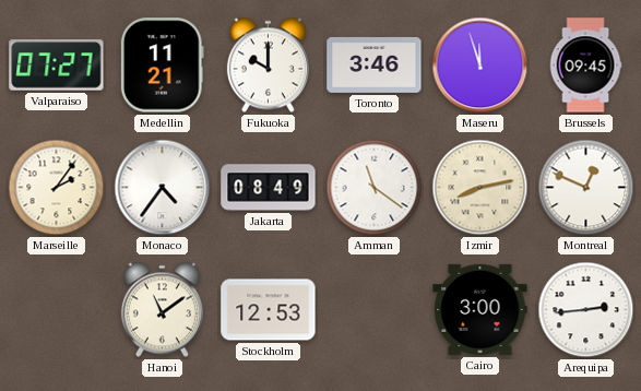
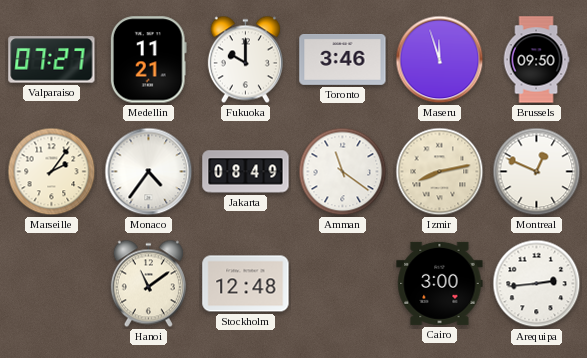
Brussels: 09:45 -> 09:50
Stockholm: 12:53 -> 12:48
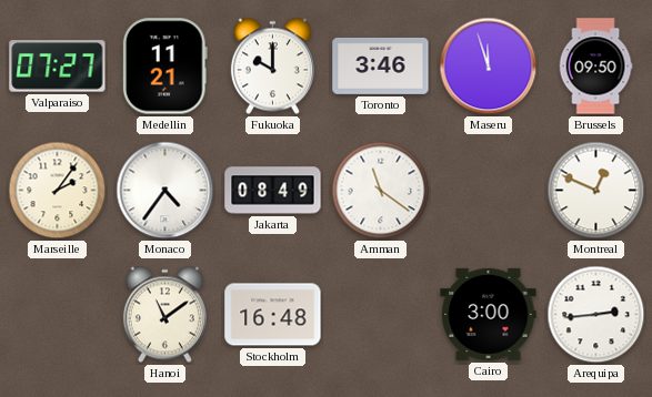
Izmir: 8:13 -> none
Stockholm: 12:48 -> 16:48
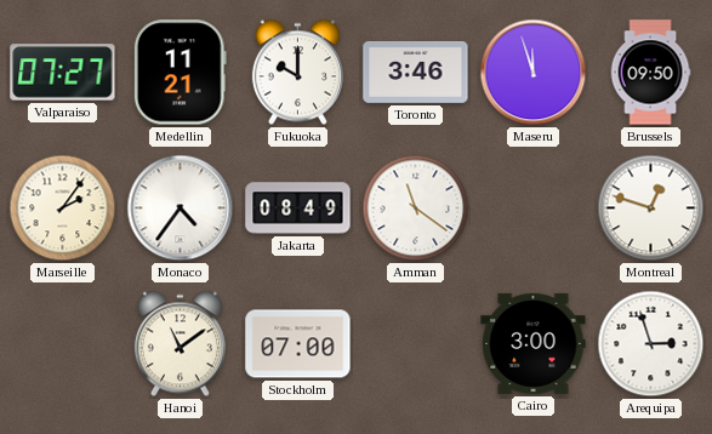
Montreal: 12:49 -> 12:48
Stockholm: 16:48 -> 07:00
Arequipa: 2:44 -> 2:57
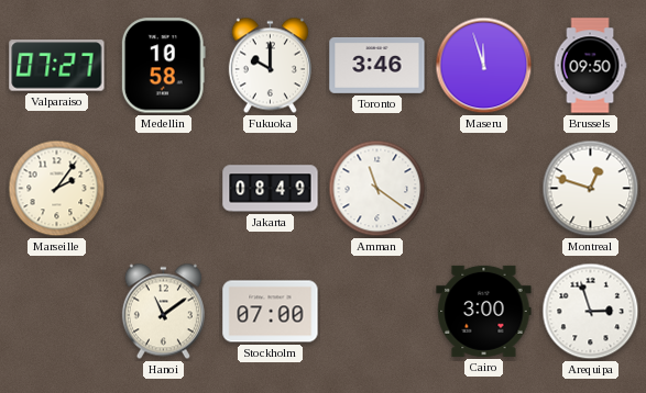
Medellin: 11:21 -> 10:58
Monaco: 4:36 -> none
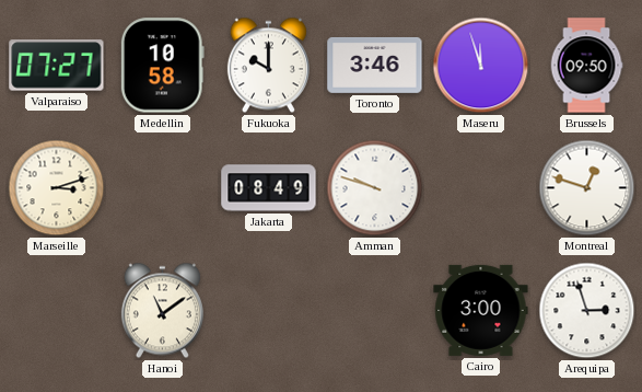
Marseille: 2:06 -> 3:12
Amman: 11:21 -> 9:48
Stockholm: 07:00 -> none
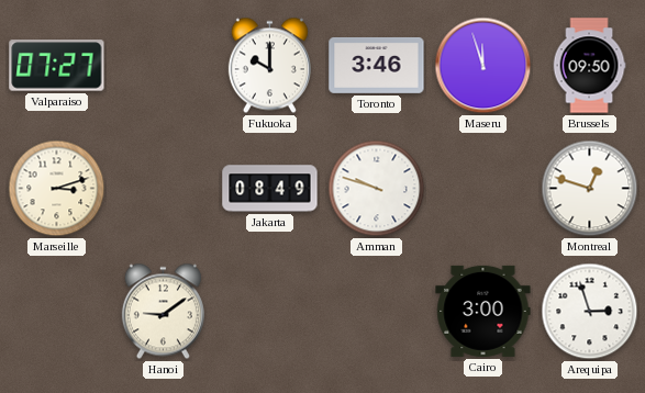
Medellin: 10:58 -> none
Hanoi: 11:09 -> 9:09
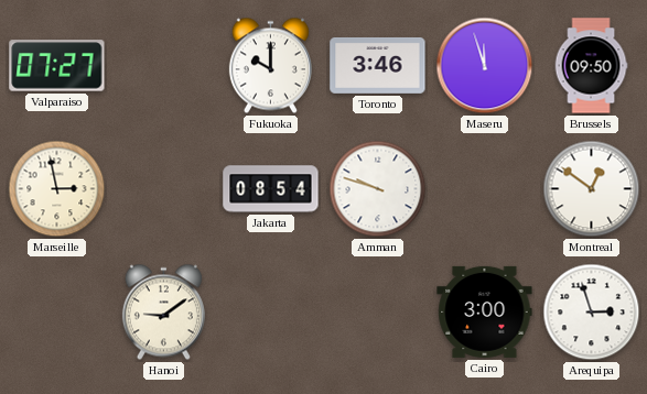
Marseille: 3:12 -> 2:58
Jakarta: 08:49 -> 08:54
Montreal: 12:48 -> 12:51
